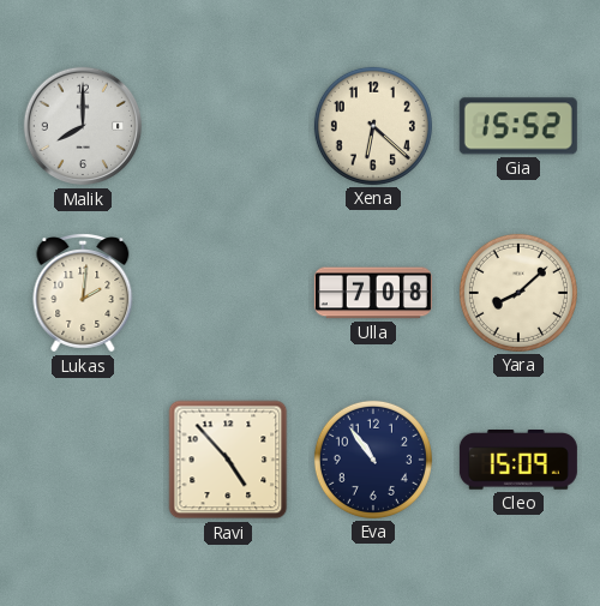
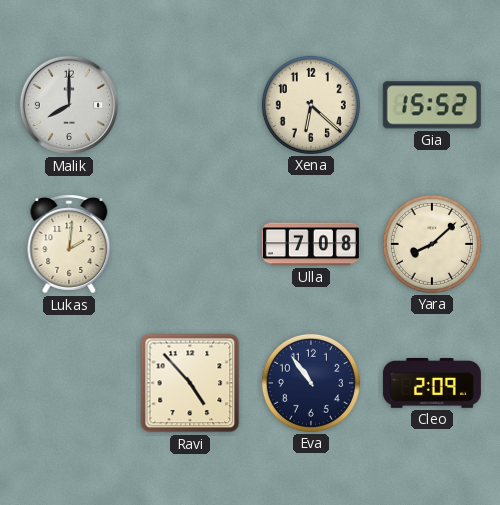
Cleo: 15:09 -> 2:09
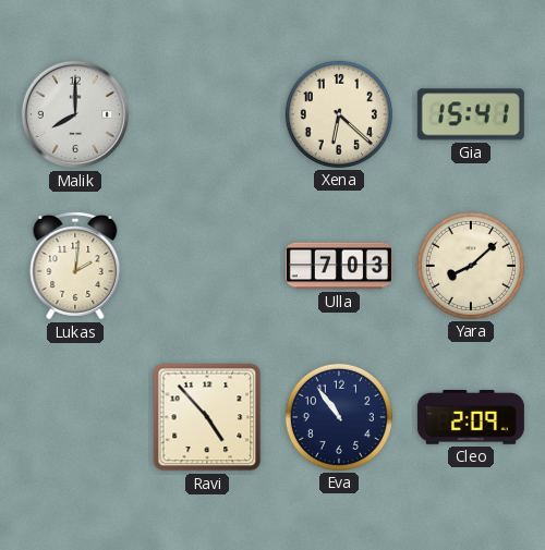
Gia: 15:52 -> 15:41
Ulla: 7:08 -> 7:03
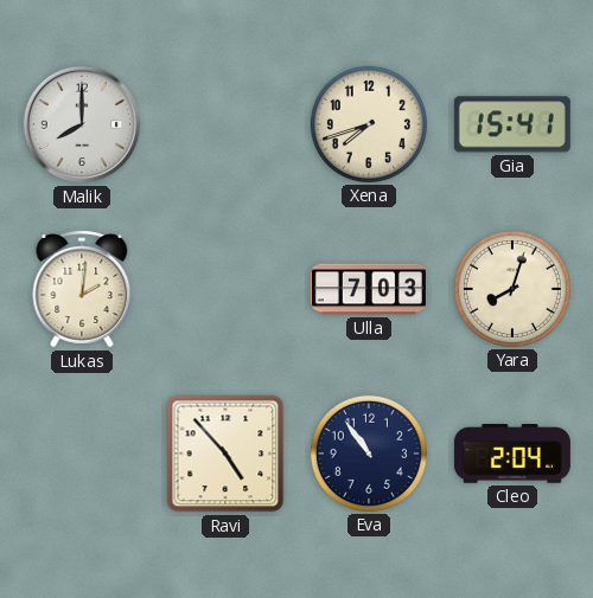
Xena: 6:22 -> 7:42
Yara: 8:08 -> 8:03
Cleo: 2:09 -> 2:04
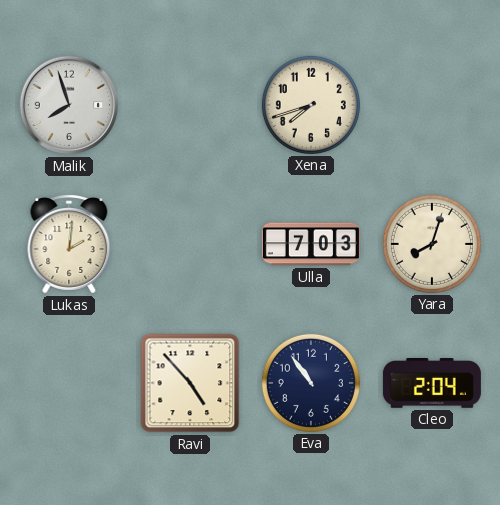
Malik: 8:00 -> 7:57
Gia: 15:41 -> none
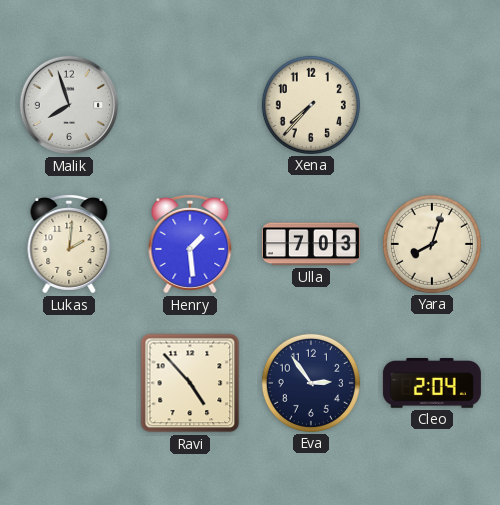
Xena: 7:42 -> 7:37
Henry: none -> 1:29
Eva: 10:54 -> 2:54
